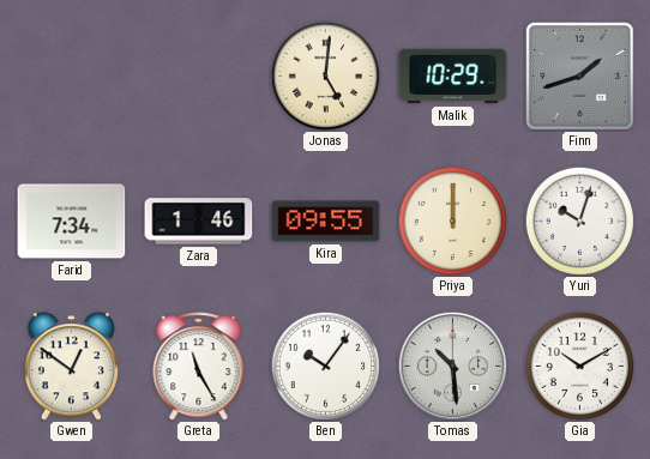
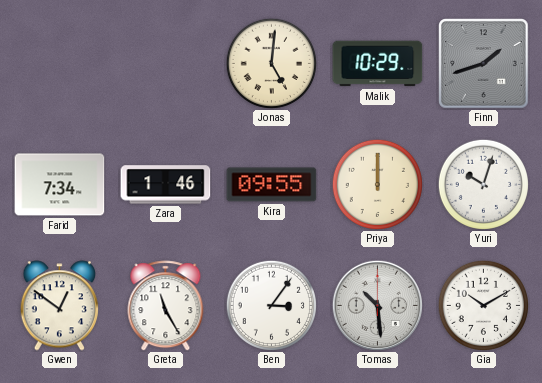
Ben: 10:06 -> 3:06
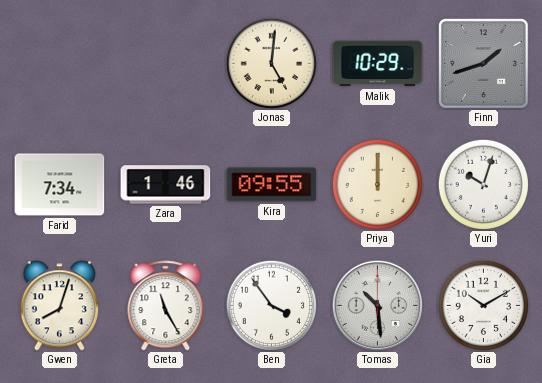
Gwen: 12:51 -> 8:03
Ben: 3:06 -> 3:54
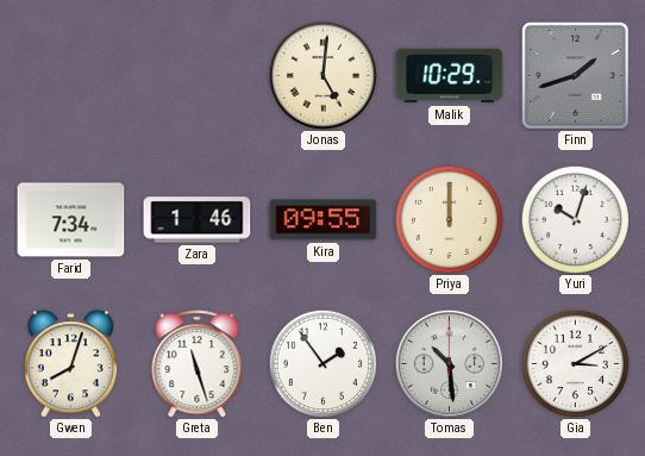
Greta: 11:25 -> 11:27
Ben: 3:54 -> 1:54
Gia: 10:10 -> 3:10
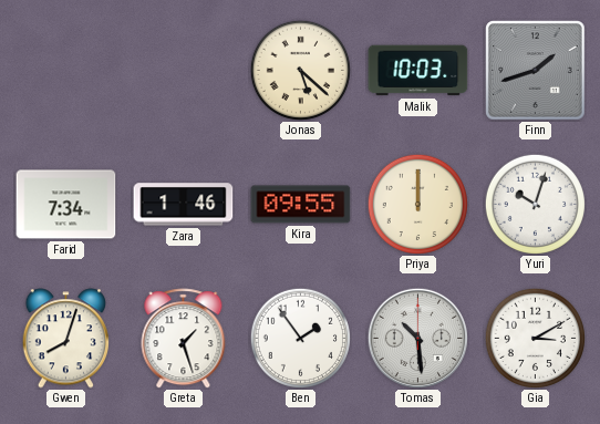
Jonas: 5:01 -> 5:22
Malik: 10:29 -> 10:03
Greta: 11:27 -> 1:27
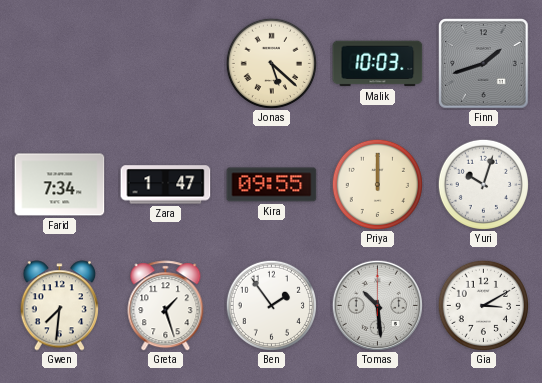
Zara: 1:46 -> 1:47
Gwen: 8:03 -> 7:31
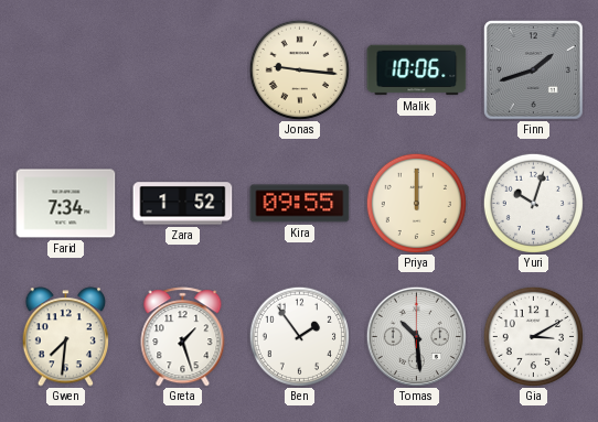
Jonas: 5:22 -> 9:16
Malik: 10:03 -> 10:06
Zara: 1:47 -> 1:52
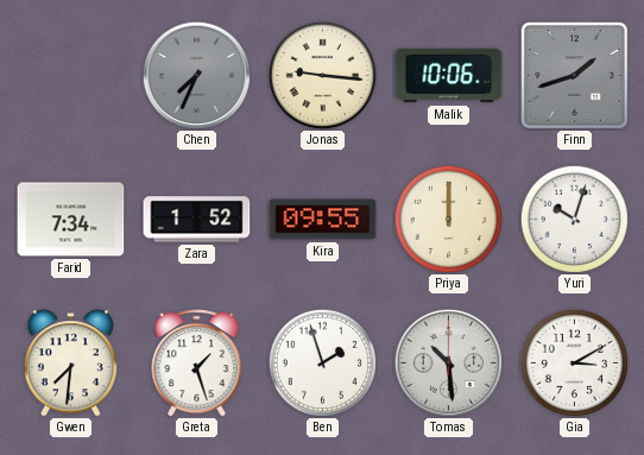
Chen: none -> 7:34
Ben: 1:54 -> 1:57
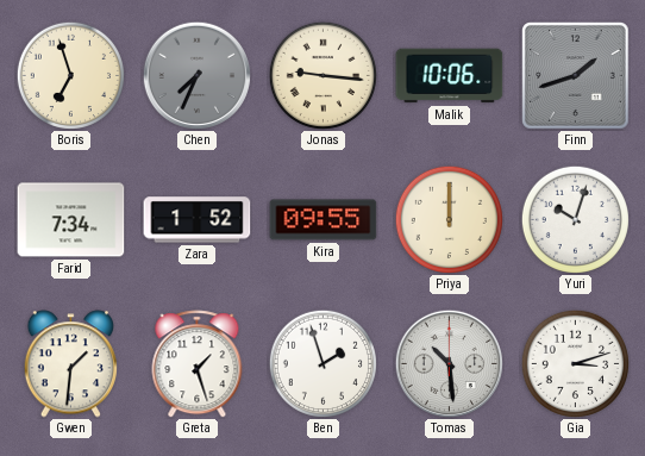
Boris: none -> 6:57
Gwen: 7:31 -> 1:31
Gia: 3:10 -> 3:12
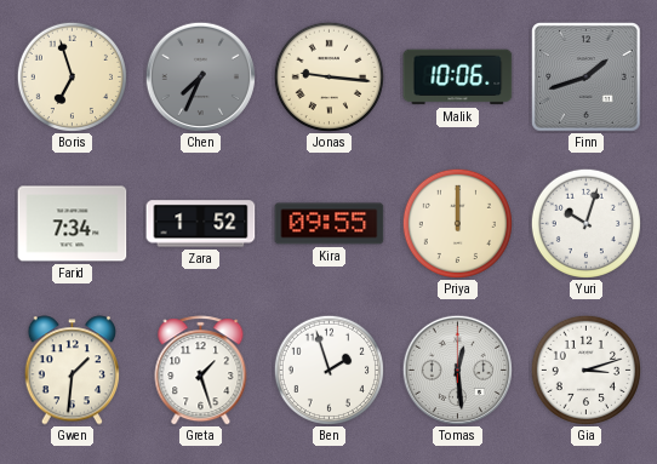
Tomas: 10:29 -> 12:29
